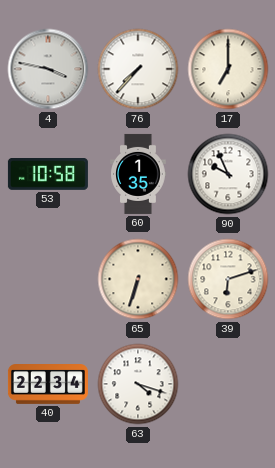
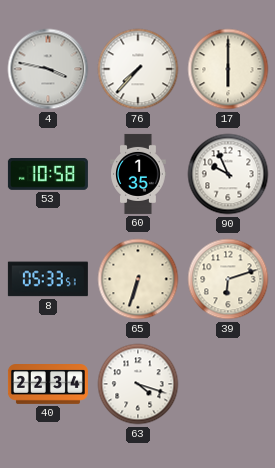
17: 7:00 -> 6:00
8: none -> 05:33
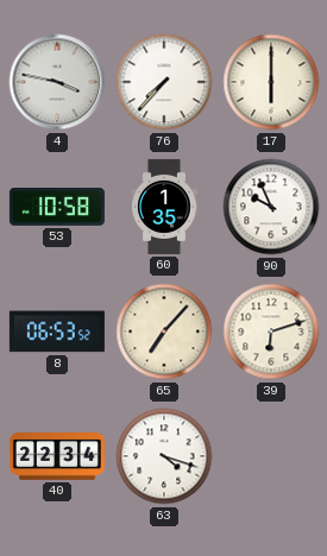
8: 05:33 -> 06:53
65: 6:33 -> 7:07
